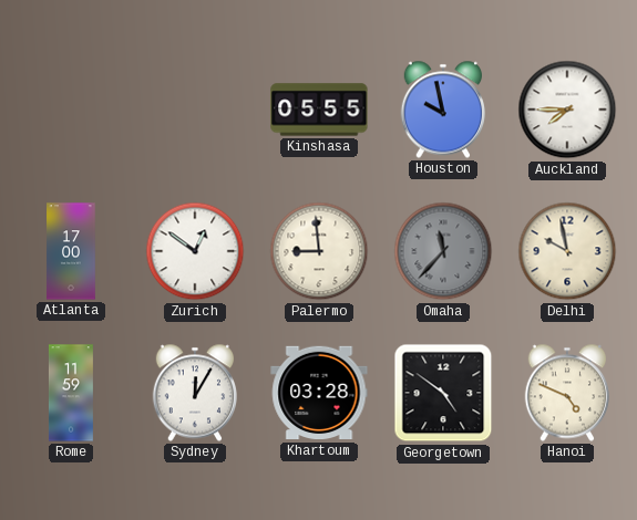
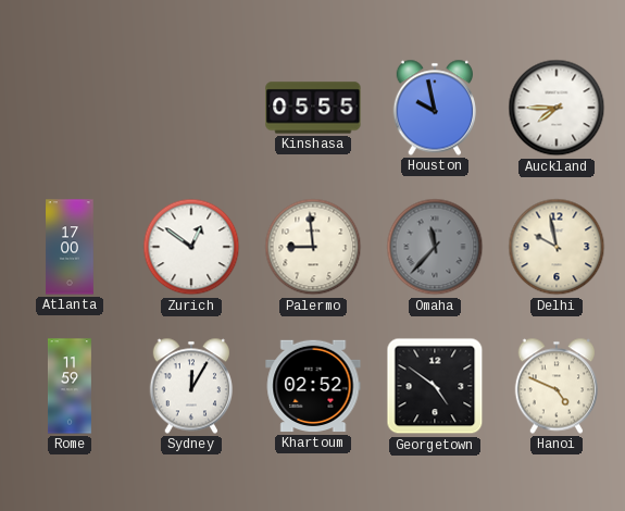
Khartoum: 03:28 -> 02:52
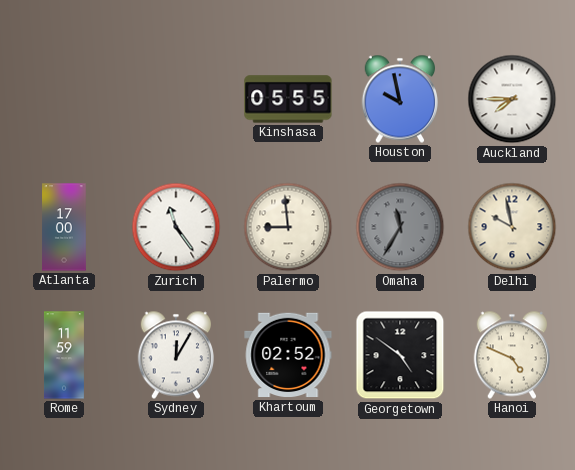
Zurich: 12:51 -> 11:24
Omaha: 11:37 -> 11:35
